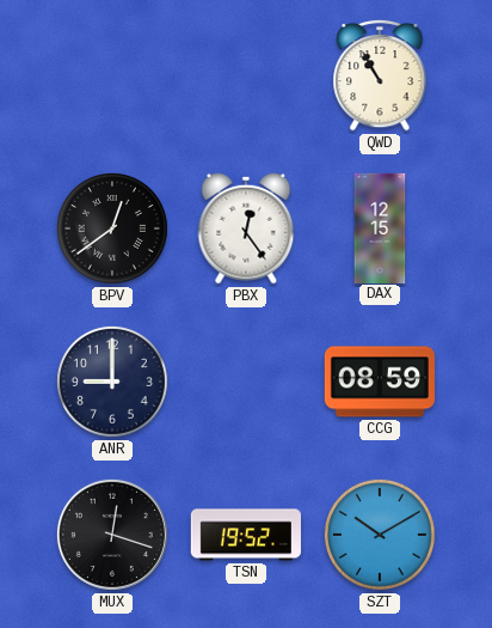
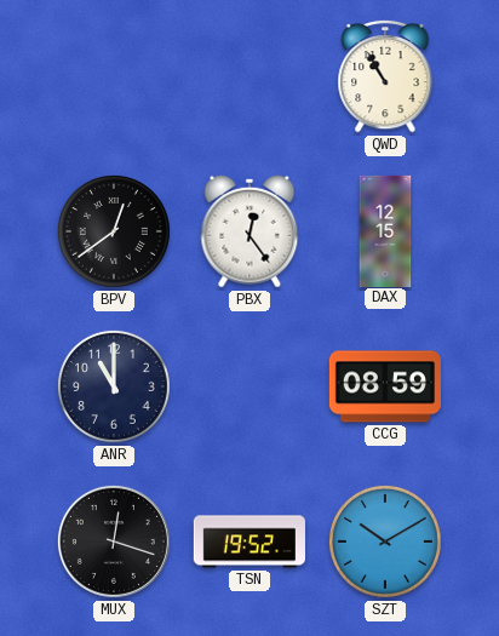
ANR: 9:00 -> 11:00
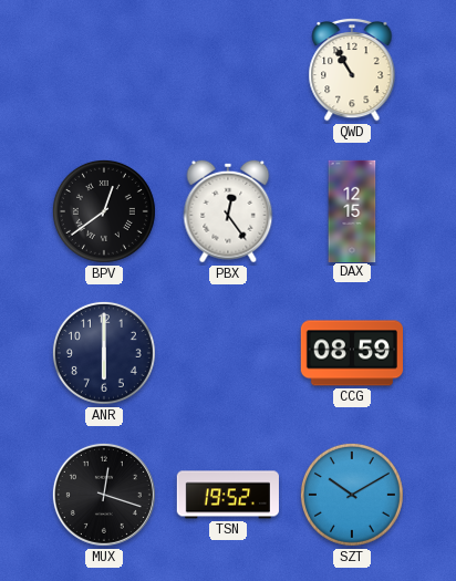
ANR: 11:00 -> 6:00
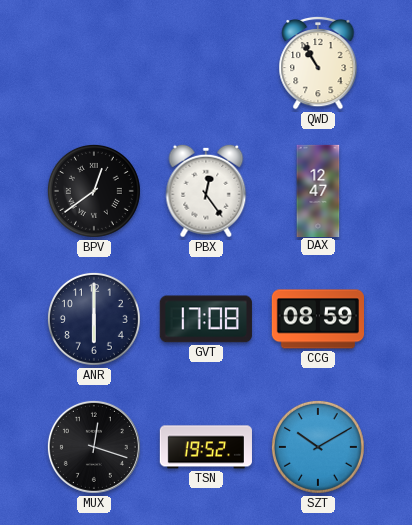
DAX: 12:15 -> 12:47
GVT: none -> 17:08
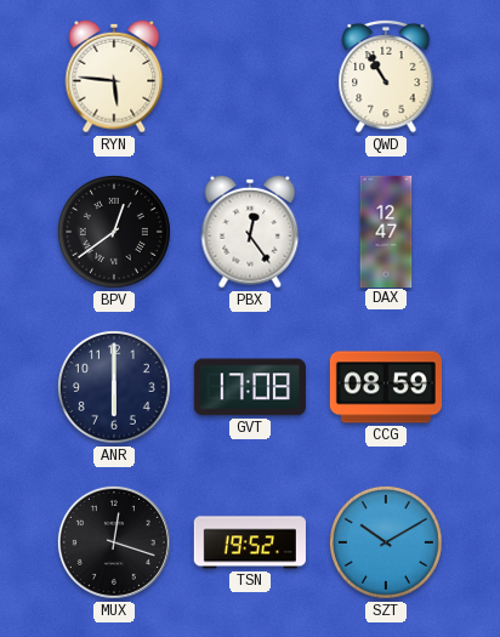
RYN: none -> 5:46
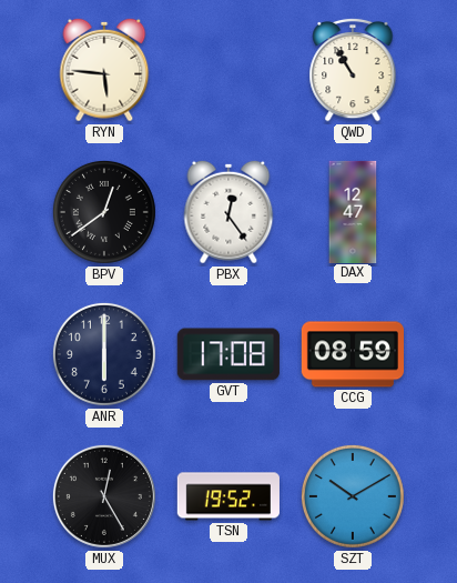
MUX: 12:18 -> 12:25
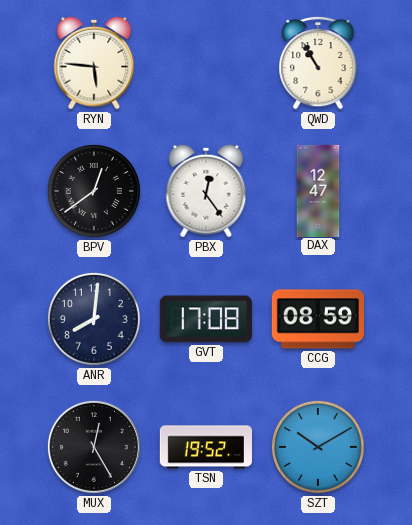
ANR: 6:00 -> 8:01
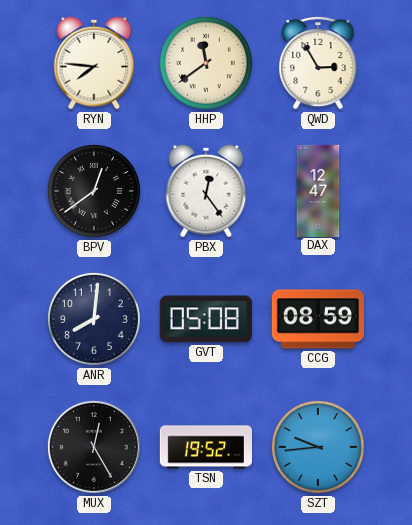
RYN: 5:46 -> 7:46
HHP: none -> 11:39
QWD: 10:55 -> 2:55
GVT: 17:08 -> 05:08
SZT: 10:10 -> 9:44
